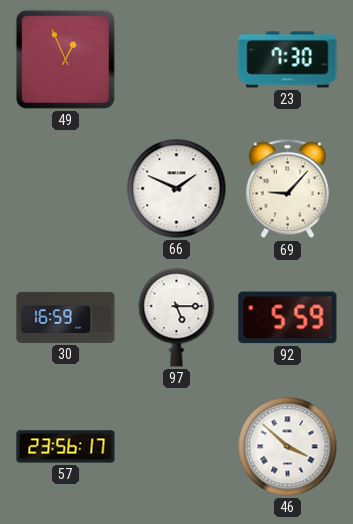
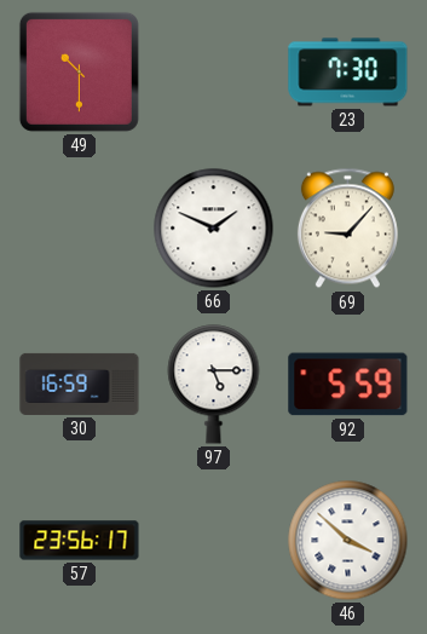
49: 12:56 -> 10:30
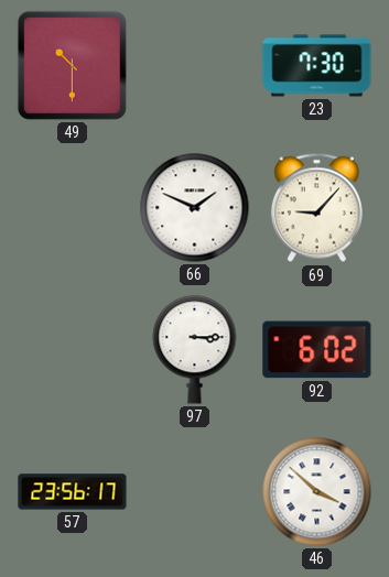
30: 16:59 -> none
97: 5:15 -> 3:15
92: 5:59 -> 6:02
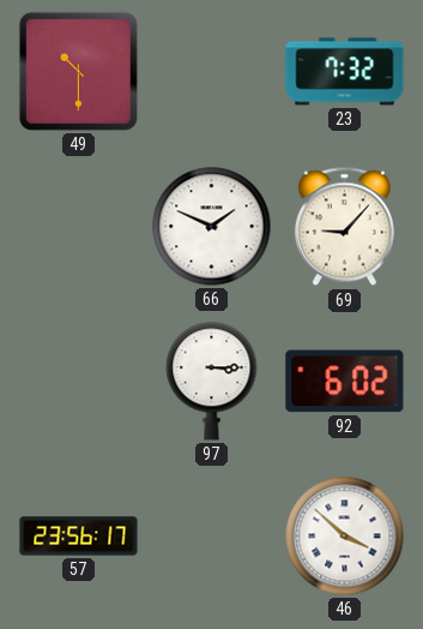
23: 7:30 -> 7:32
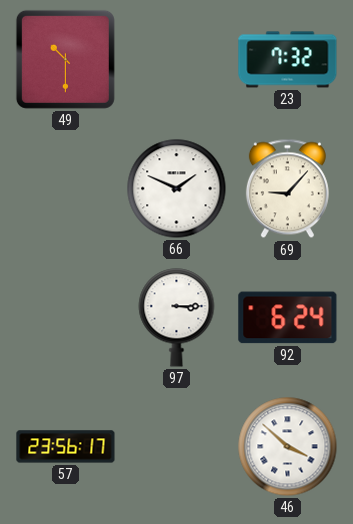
92: 6:02 -> 6:24
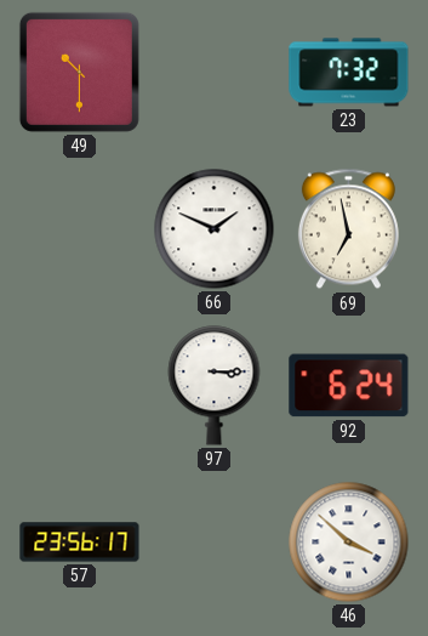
69: 9:07 -> 6:58
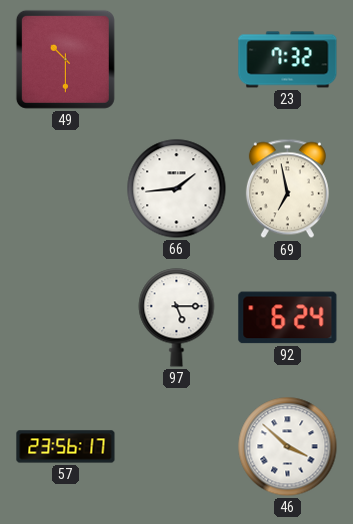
66: 1:49 -> 1:44
97: 3:15 -> 5:15
